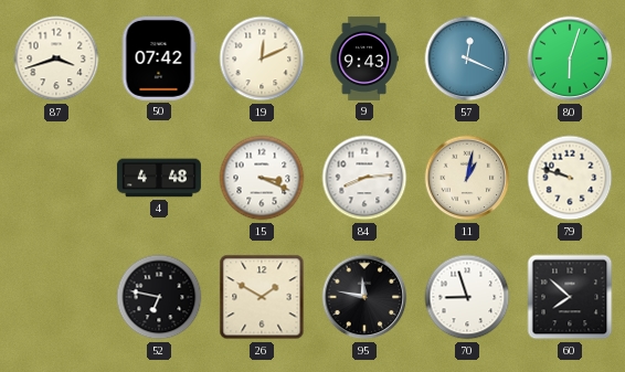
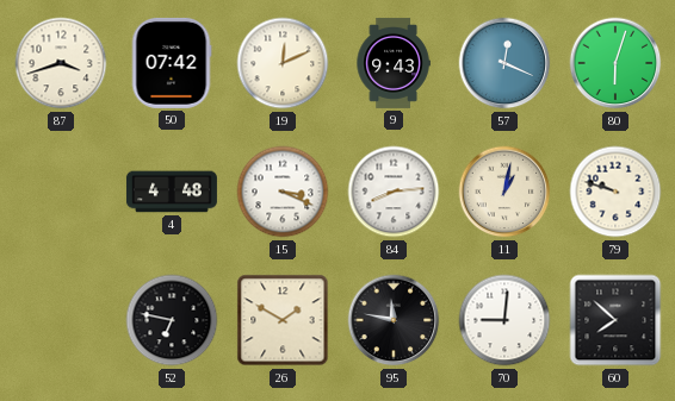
70: 8:57 -> 9:01
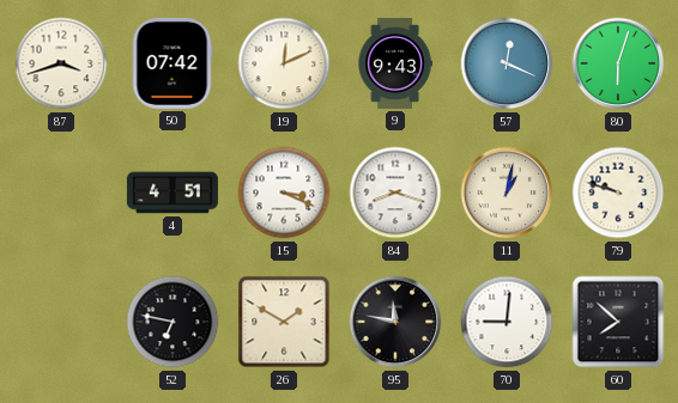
4: 4:48 -> 4:51
84: 8:14 -> 8:18
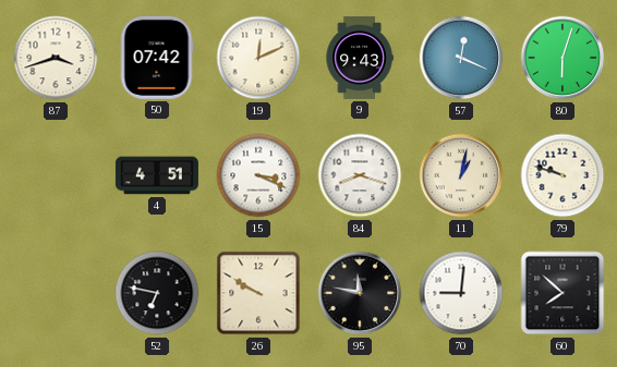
26: 1:50 -> 9:50
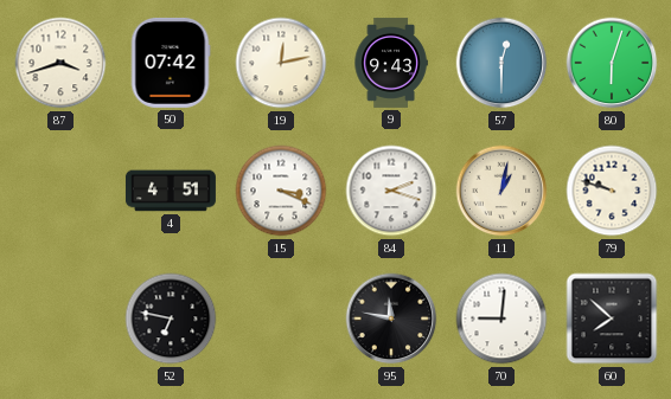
19: 12:11 -> 12:13
57: 12:19 -> 12:30
84: 8:18 -> 2:18
26: 9:50 -> none
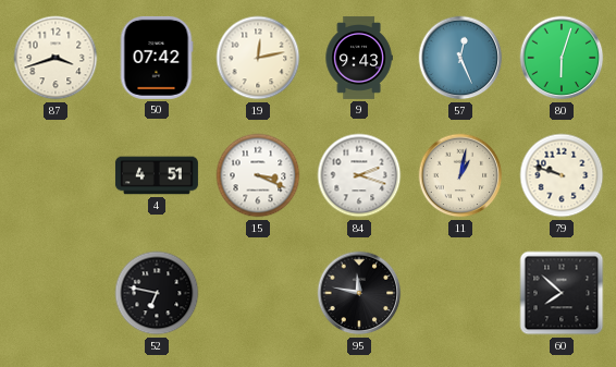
57: 12:30 -> 12:26
70: 9:01 -> none
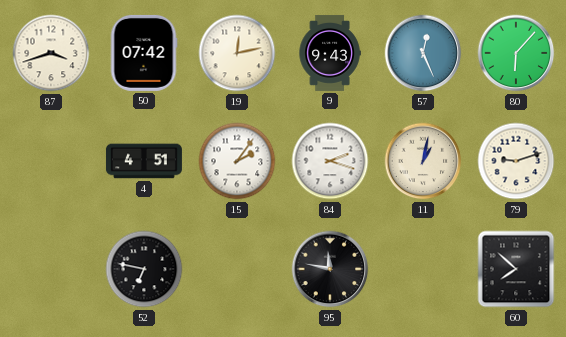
80: 6:03 -> 6:07
15: 3:19 -> 2:06
79: 9:48 -> 9:12
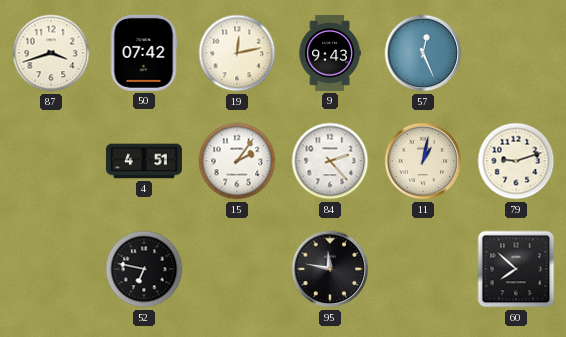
80: 6:07 -> none
84: 2:18 -> 2:23
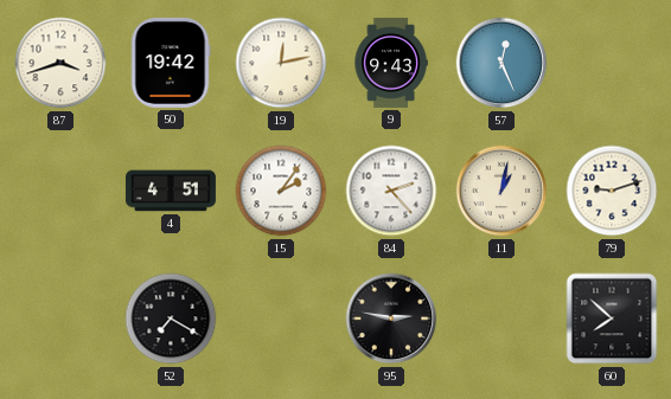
50: 07:42 -> 19:42
52: 6:47 -> 7:20
95: 11:47 -> 2:47
